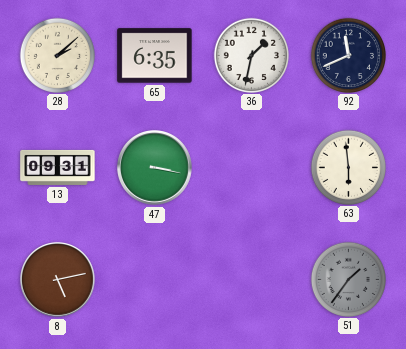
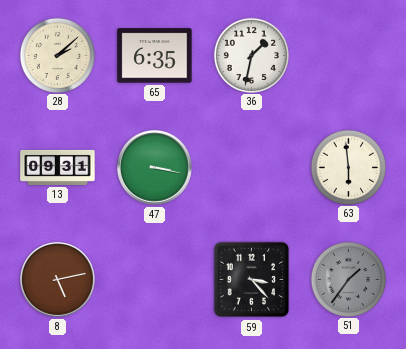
92: 11:41 -> none
59: none -> 3:23
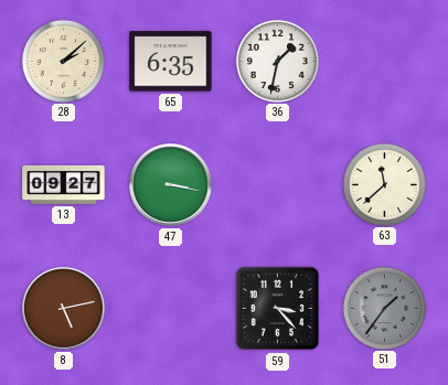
13: 09:31 -> 09:27
63: 5:59 -> 11:38
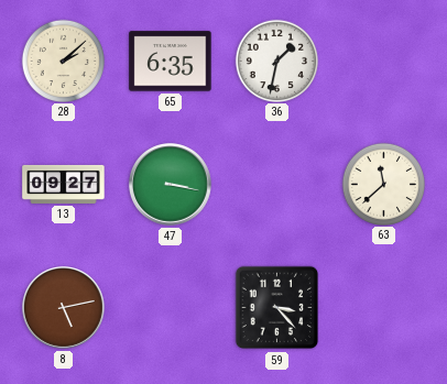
51: 1:36 -> none
